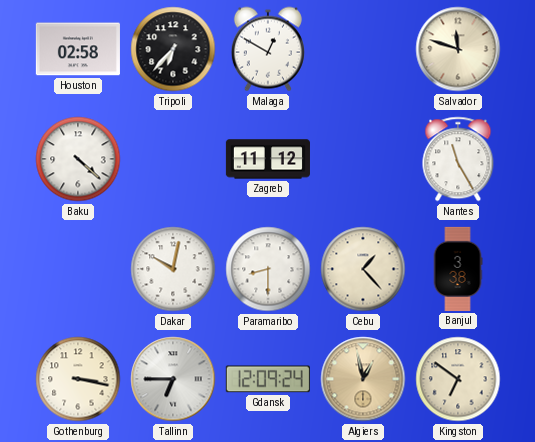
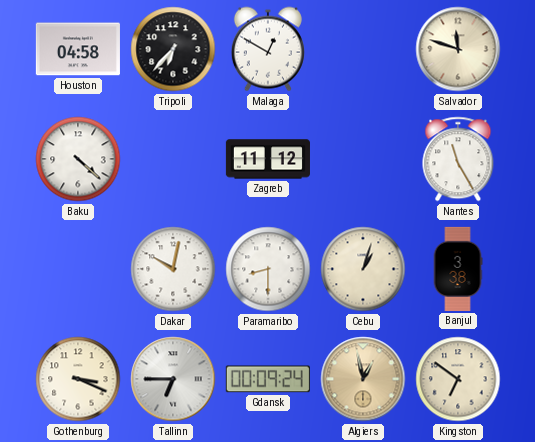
Houston: 02:58 -> 04:58
Cebu: 1:23 -> 1:03
Gothenburg: 3:17 -> 3:19
Gdansk: 12:09 -> 00:09
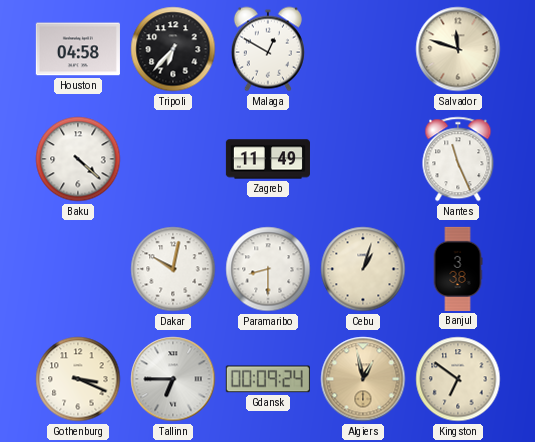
Zagreb: 11:12 -> 11:49
Nantes: 11:25 -> 11:26
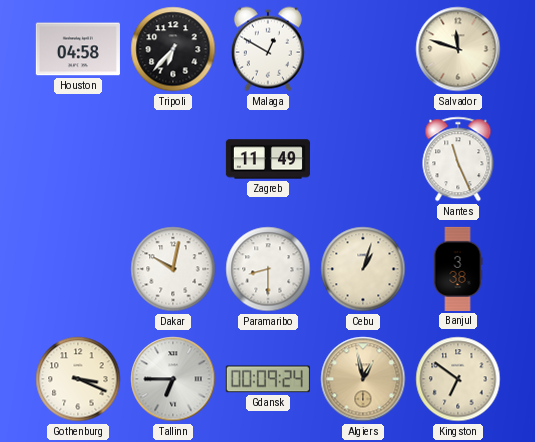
Baku: 4:22 -> none
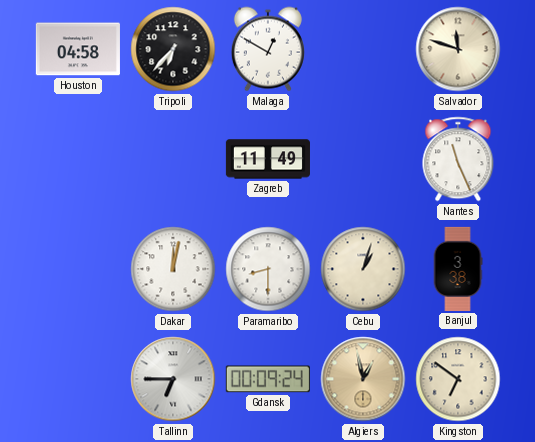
Dakar: 10:02 -> 12:02
Gothenburg: 3:19 -> none
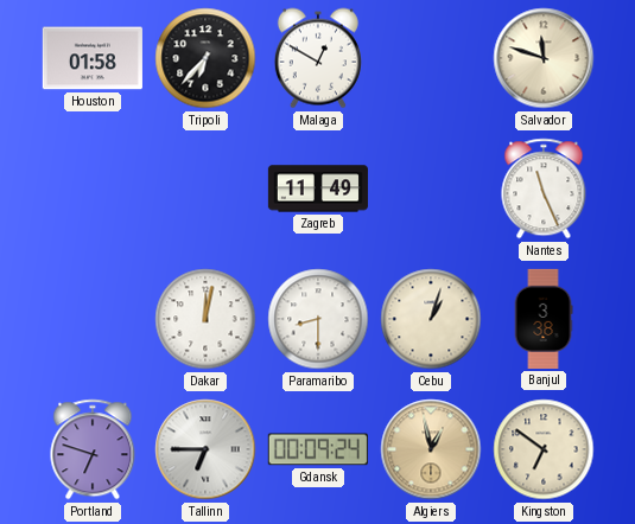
Houston: 04:58 -> 01:58
Portland: none -> 6:48
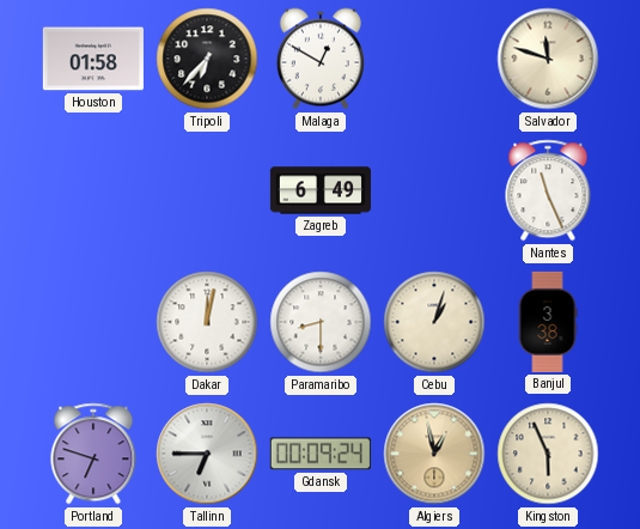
Zagreb: 11:49 -> 6:49
Kingston: 6:51 -> 5:56
